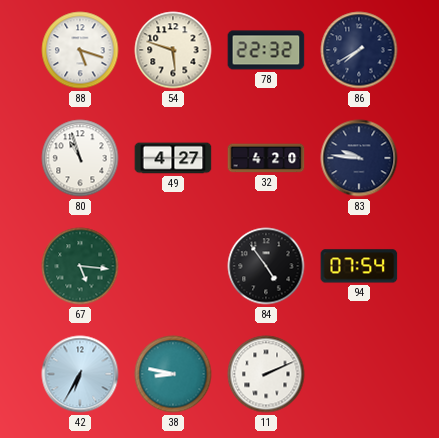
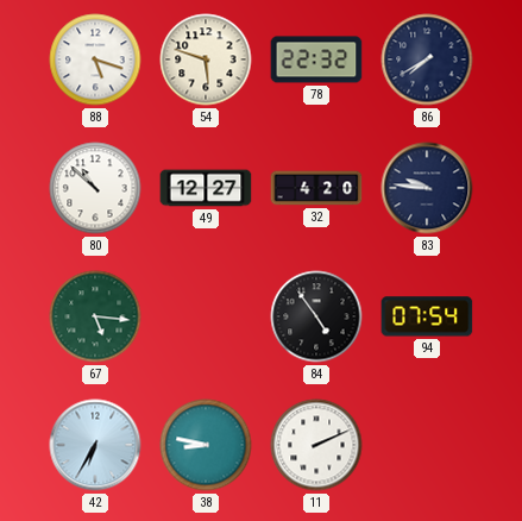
80: 10:57 -> 10:52
49: 4:27 -> 12:27
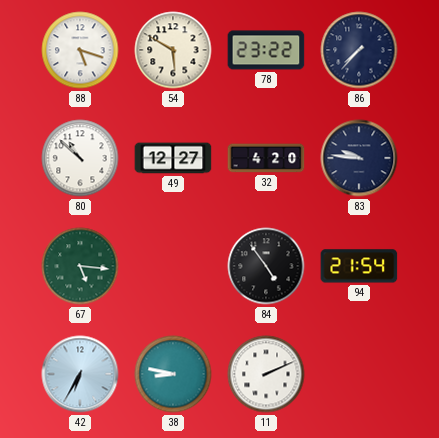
54: 5:48 -> 5:50
78: 22:32 -> 23:22
86: 7:40 -> 7:37
94: 07:54 -> 21:54
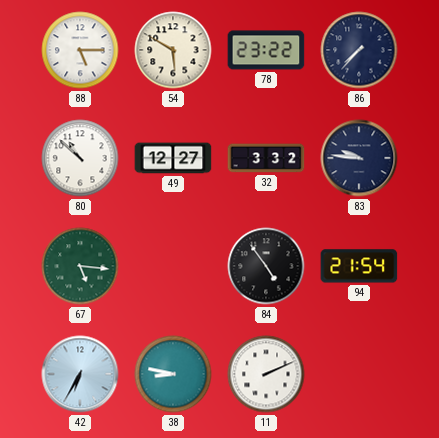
88: 5:18 -> 5:15
32: 4:20 -> 3:32
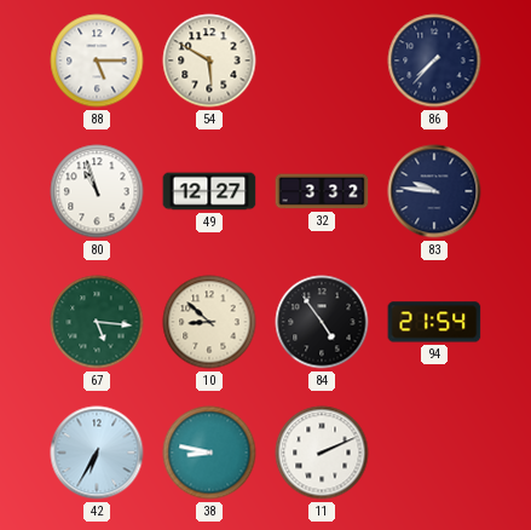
78: 23:22 -> none
80: 10:52 -> 10:57
10: none -> 8:52
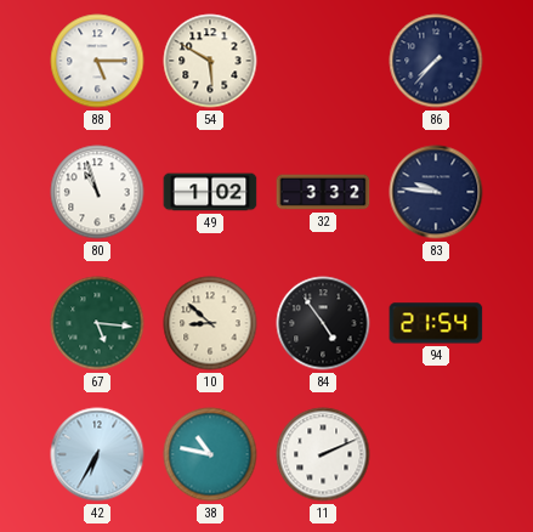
49: 12:27 -> 1:02
38: 8:47 -> 10:47
